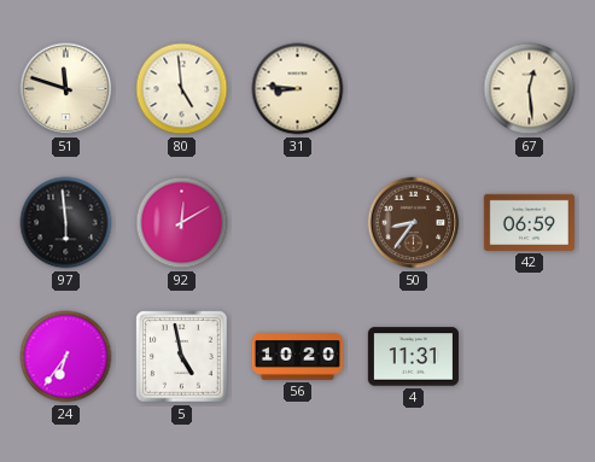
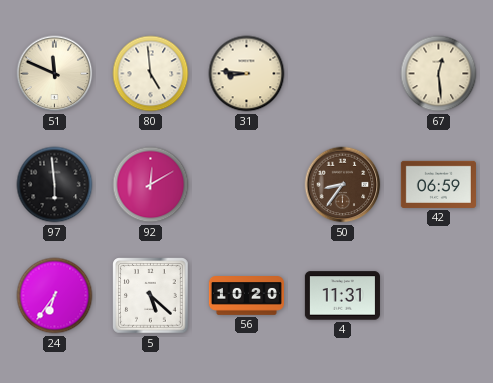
51: 11:48 -> 11:49
5: 4:58 -> 5:22
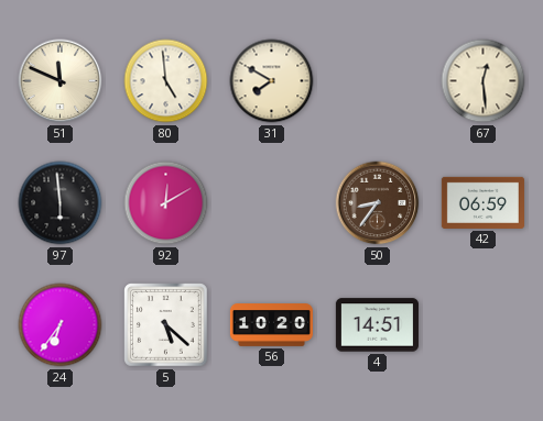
31: 8:46 -> 7:50
4: 11:31 -> 14:51
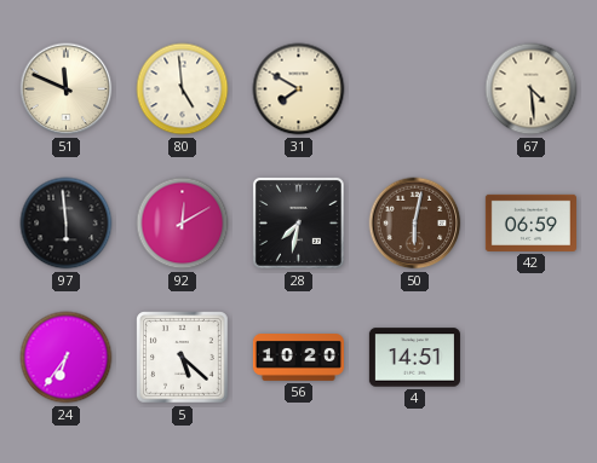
67: 12:29 -> 4:29
28: none -> 7:32
50: 8:36 -> 6:02
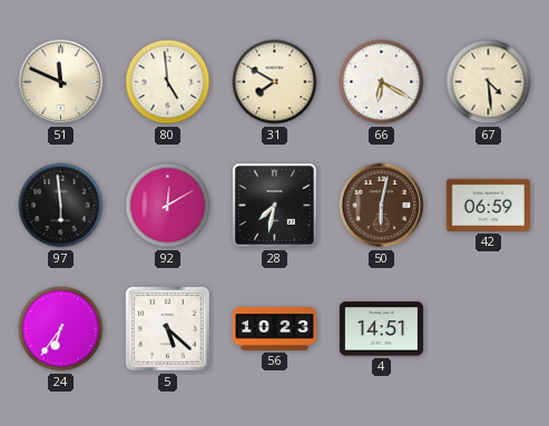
66: none -> 6:20
56: 10:20 -> 10:23
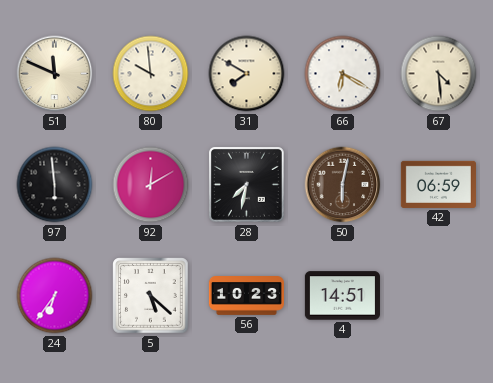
80: 4:59 -> 9:59
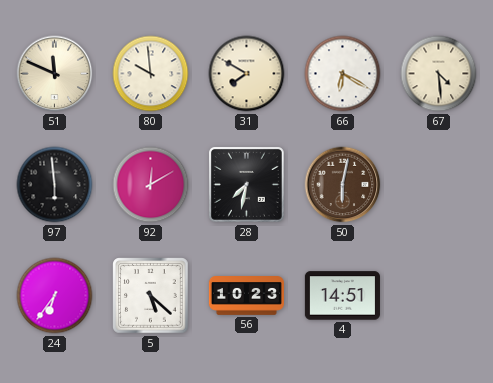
42: 06:59 -> none
